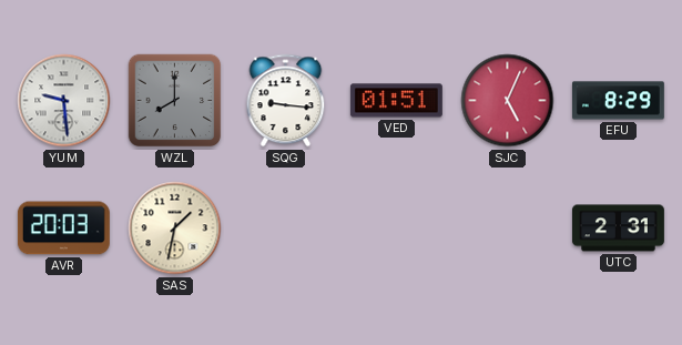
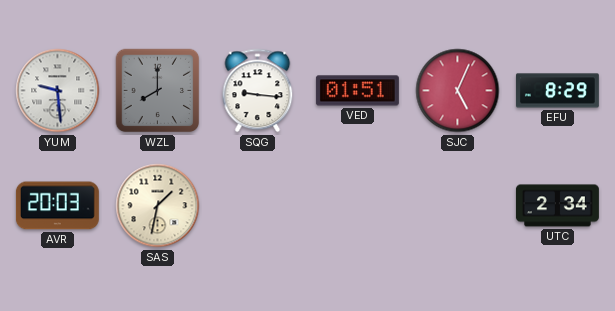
UTC: 2:31 -> 2:34
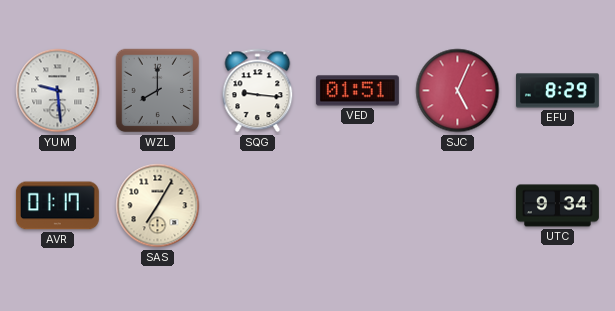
AVR: 20:03 -> 01:17
SAS: 1:32 -> 7:05
UTC: 2:34 -> 9:34
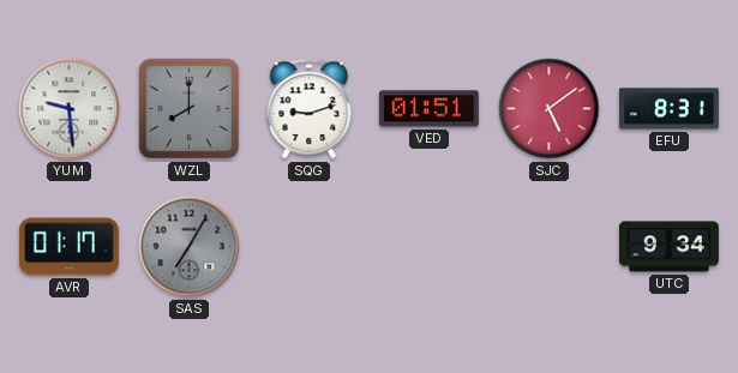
SQG: 9:16 -> 9:12
SJC: 5:04 -> 5:09
EFU: 8:29 -> 8:31
SAS dial: cream -> grey
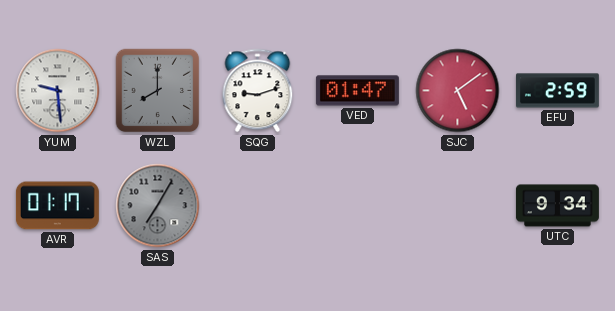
VED: 01:51 -> 01:47
EFU: 8:31 -> 2:59
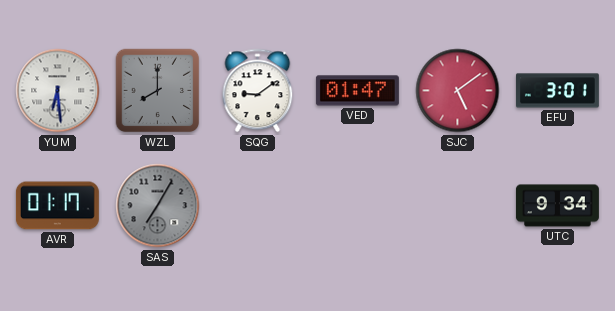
YUM: 9:29 -> 6:29
SQG: 9:12 -> 9:09
EFU: 2:59 -> 3:01
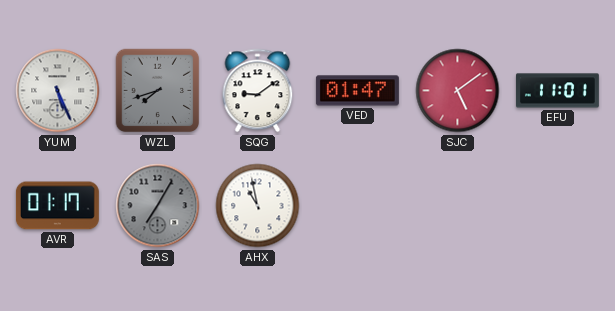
YUM: 6:29 -> 5:26
WZL: 8:00 -> 7:42
EFU: 3:01 -> 11:01
AHX: none -> 10:58
UTC: 9:34 -> none
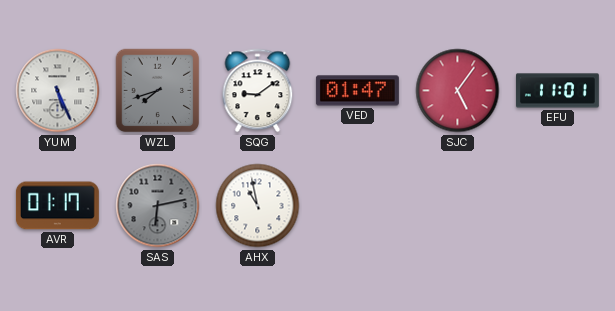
SJC: 5:09 -> 5:06
SAS: 7:05 -> 6:13
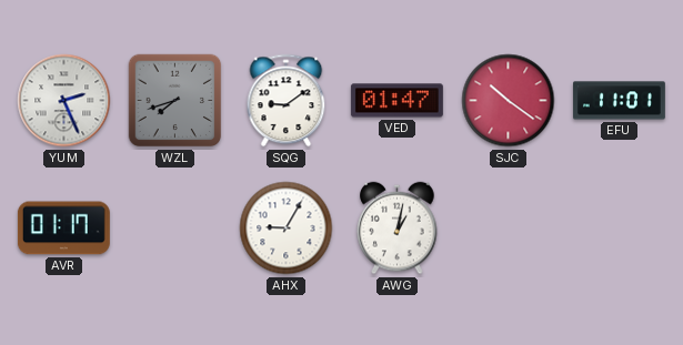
YUM: 5:26 -> 2:26
SJC: 5:06 -> 10:21
SAS: 6:13 -> none
AHX: 10:58 -> 9:05
AWG: none -> 1:02
